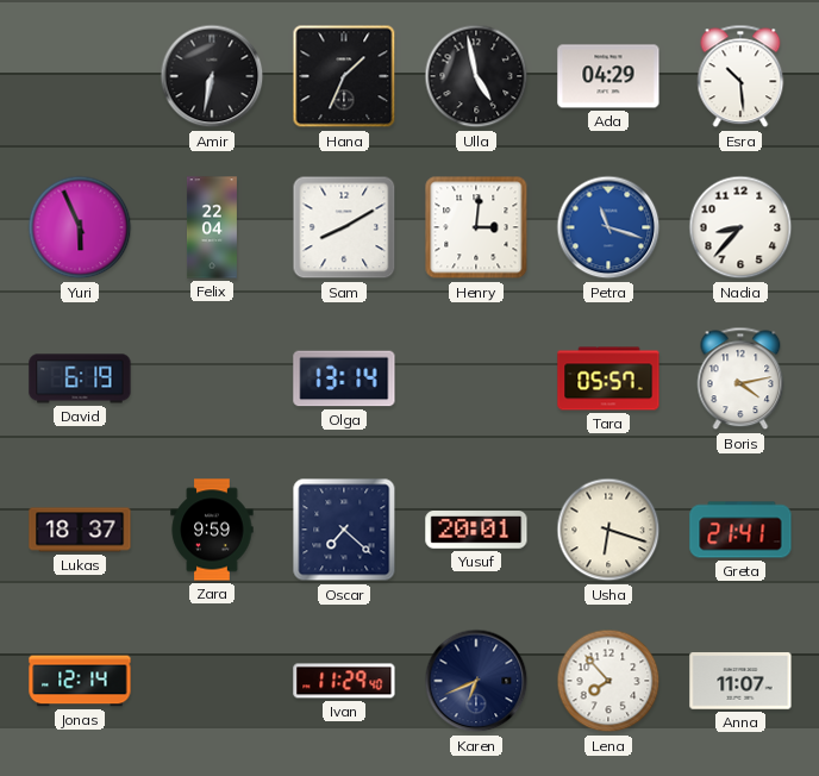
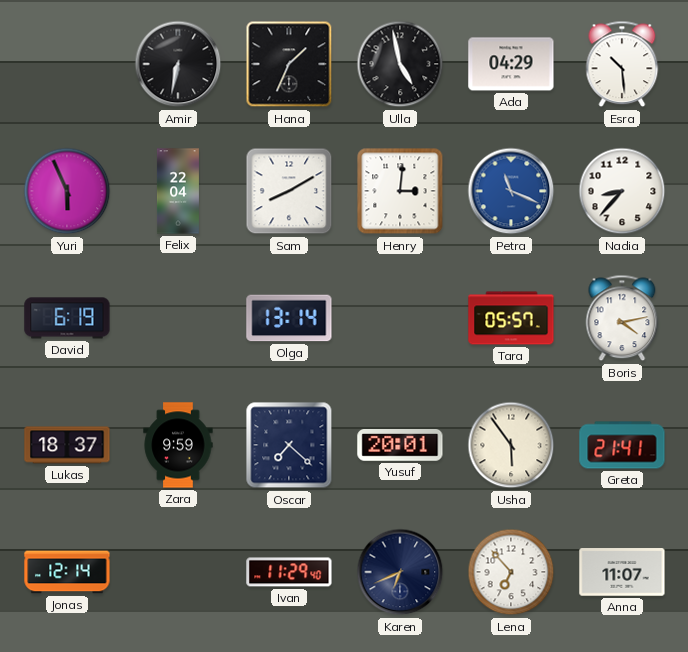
Petra: 11:18 -> 11:19
Usha: 6:18 -> 5:54
Lena: 7:53 -> 6:53
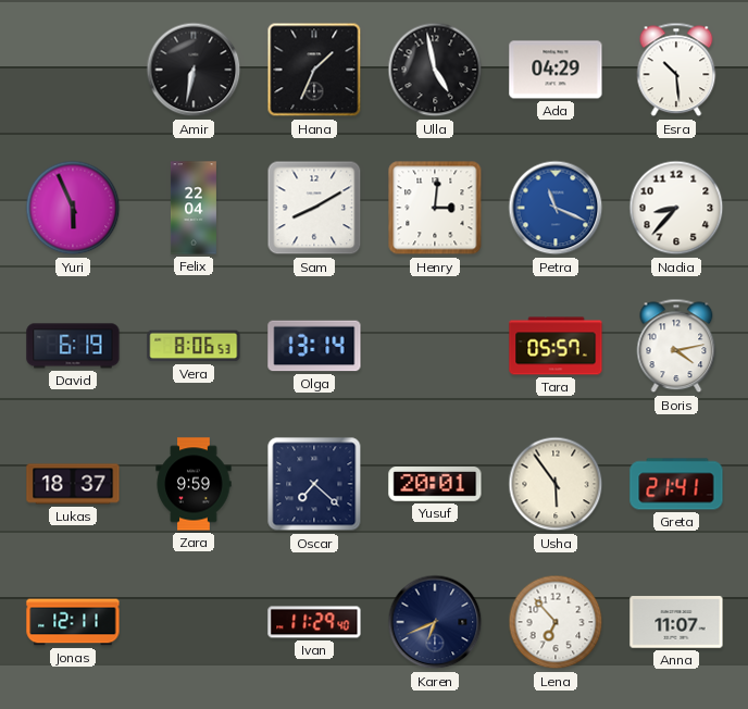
Vera: none -> 8:06
Jonas: 12:14 -> 12:11
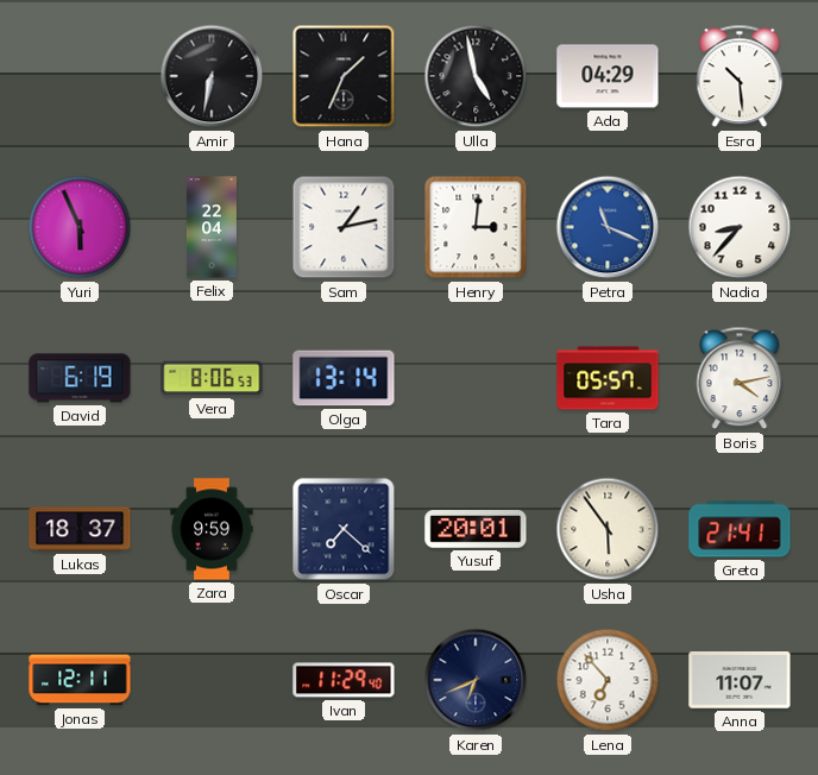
Sam: 8:10 -> 1:13
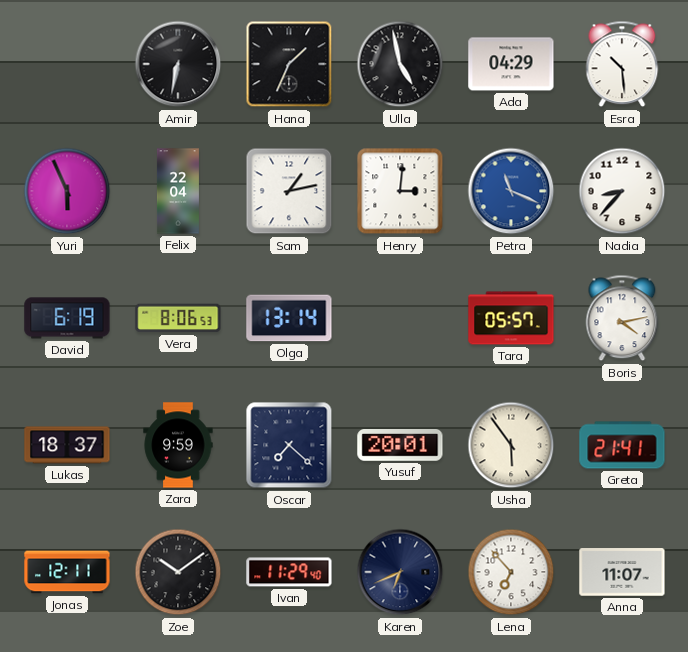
Zoe: none -> 10:09
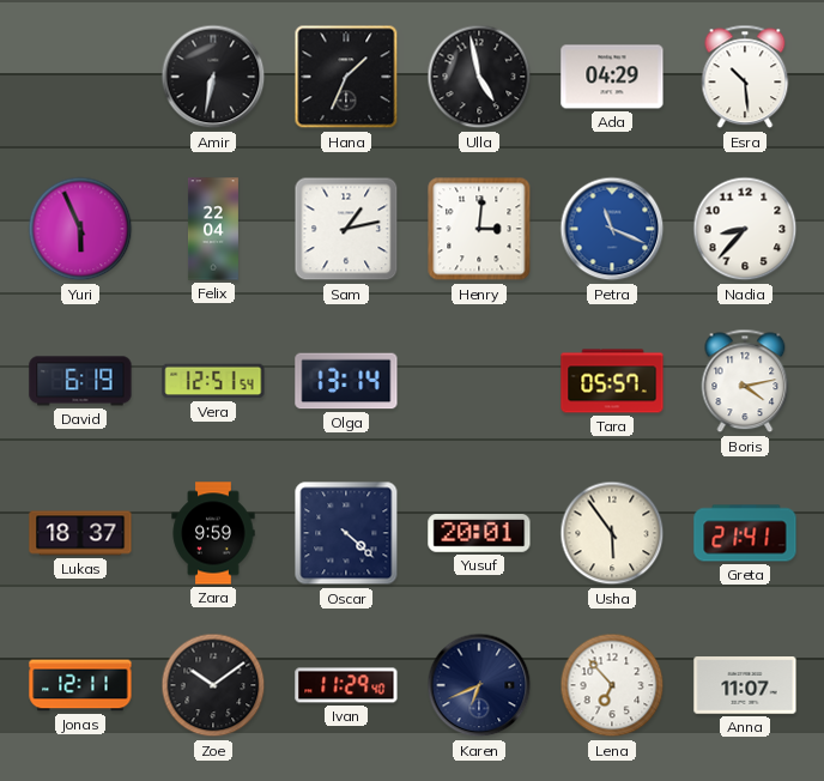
Vera: 8:06 -> 12:51
Oscar: 7:22 -> 4:22
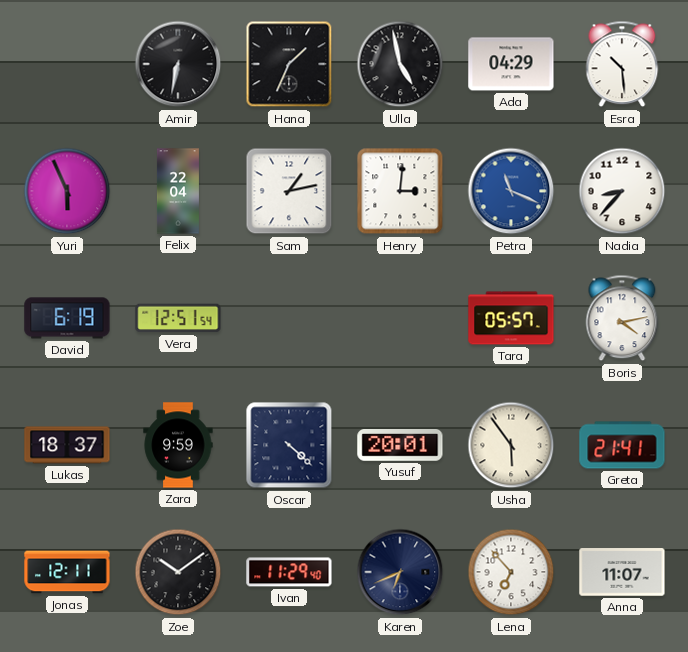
Olga: 13:14 -> none
